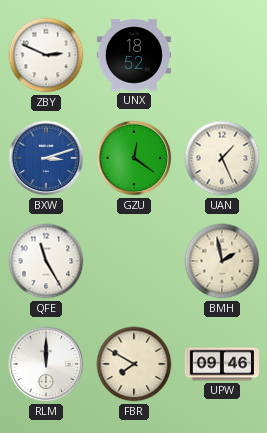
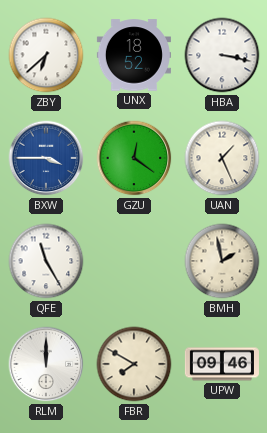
ZBY: 2:49 -> 6:38
HBA: none -> 3:17
BXW: 3:12 -> 3:45
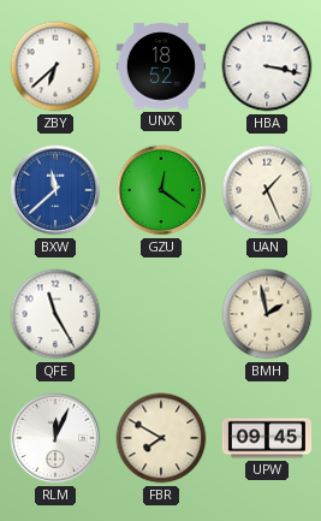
BXW: 3:45 -> 11:38
RLM: 12:00 -> 12:04
UPW: 09:46 -> 09:45
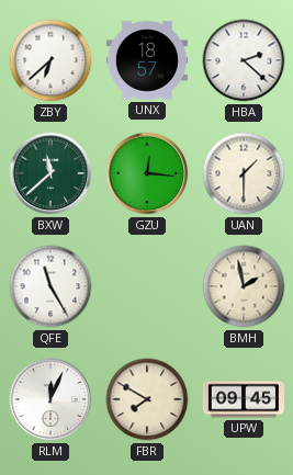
UNX: 18:52 -> 18:57
HBA: 3:17 -> 2:22
BXW dial: blue -> green
GZU: 12:21 -> 12:16
UAN: 1:26 -> 1:30
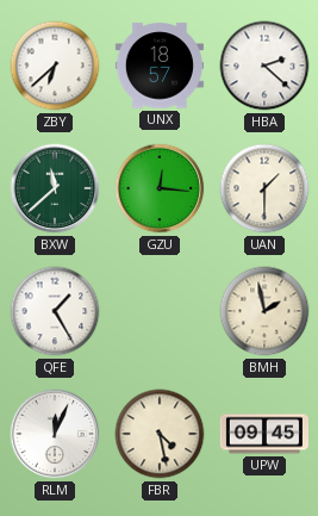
QFE: 11:25 -> 1:25
FBR: 7:50 -> 4:28
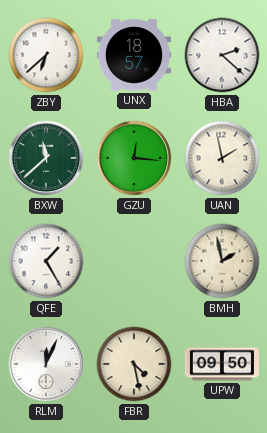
UAN: 1:30 -> 1:58
UPW: 09:45 -> 09:50
